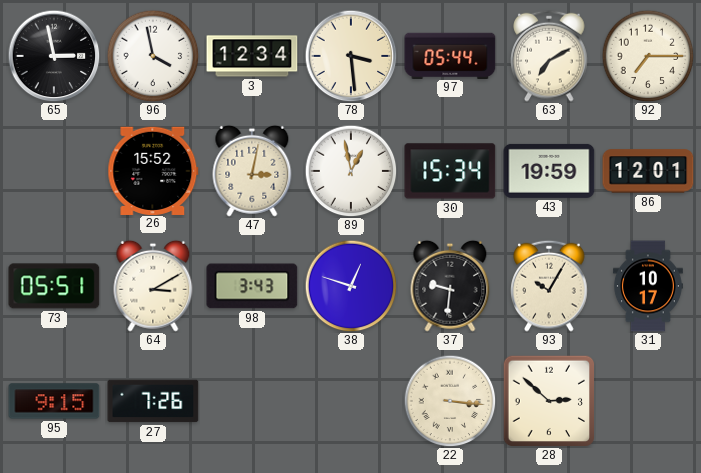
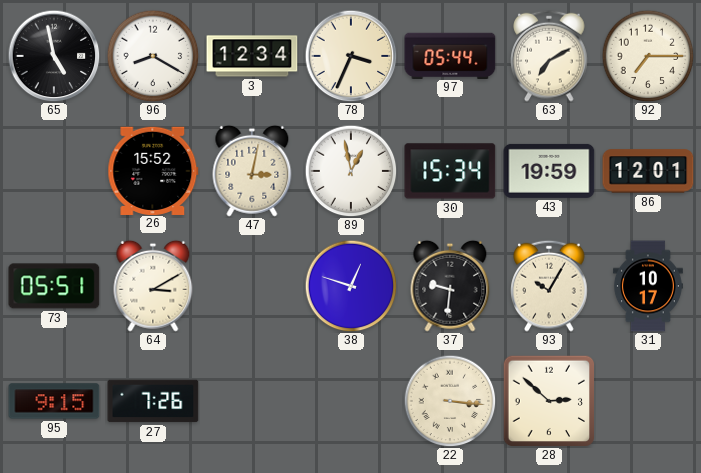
65: 2:58 -> 4:58
96: 3:58 -> 8:20
78: 3:29 -> 3:34
98: 3:43 -> none
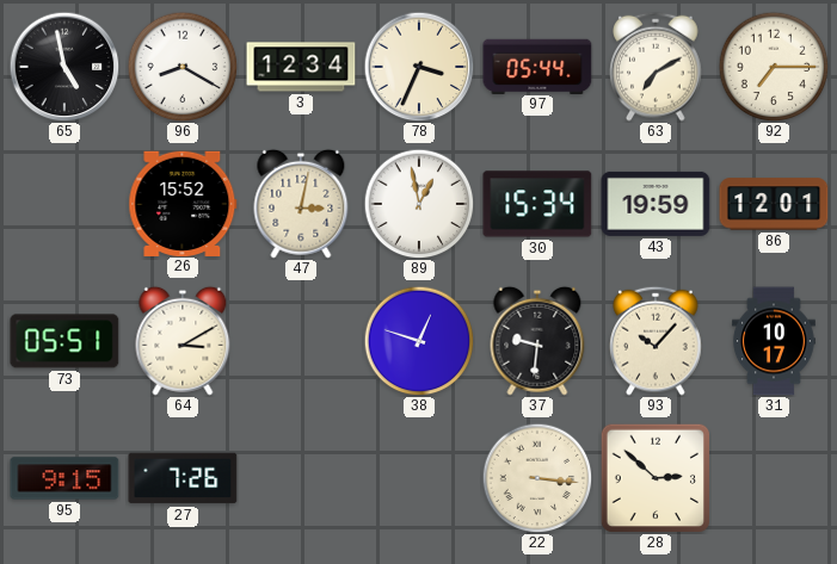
93: 10:05 -> 10:07
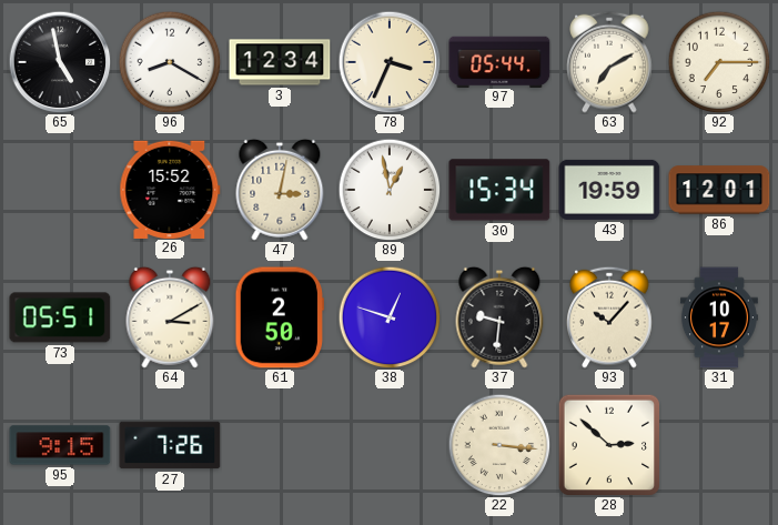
61: none -> 2:50
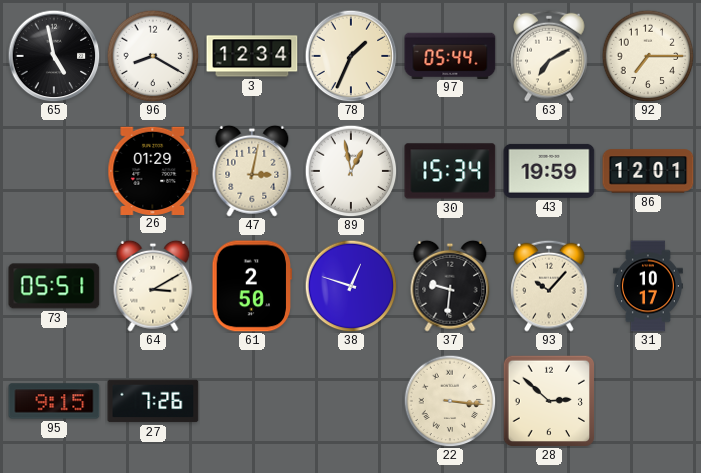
78: 3:34 -> 1:34
26: 15:52 -> 01:29
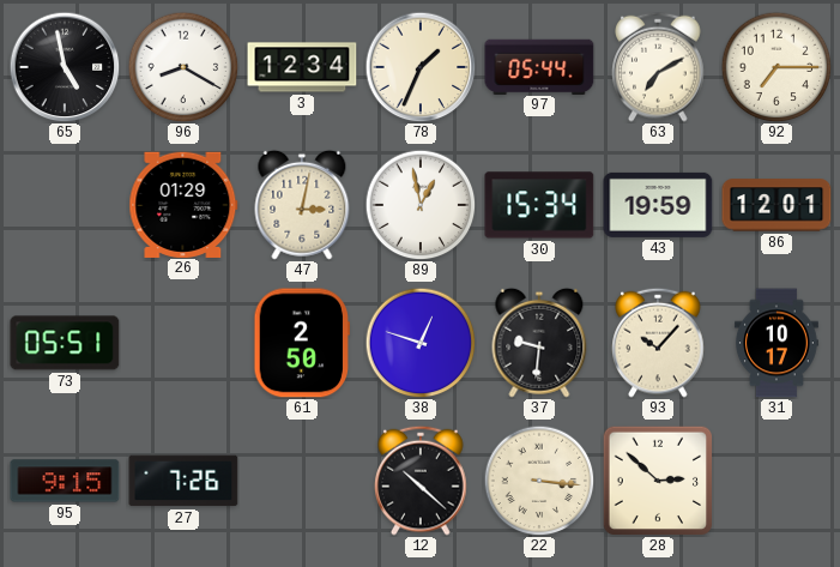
64: 3:10 -> none
12: none -> 10:22
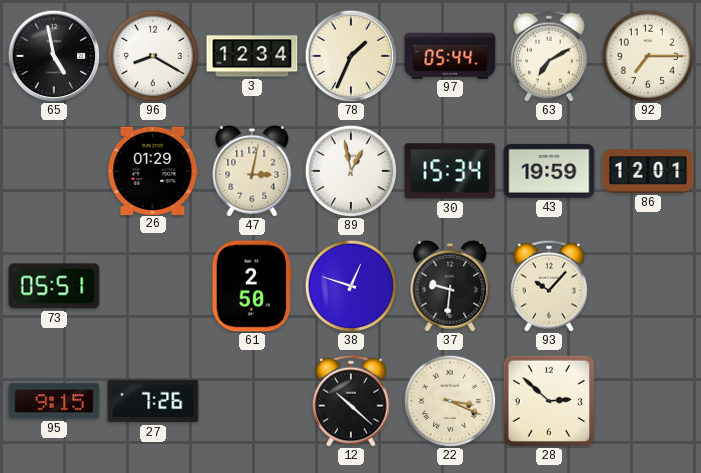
31: 10:17 -> none
22: 3:16 -> 3:19
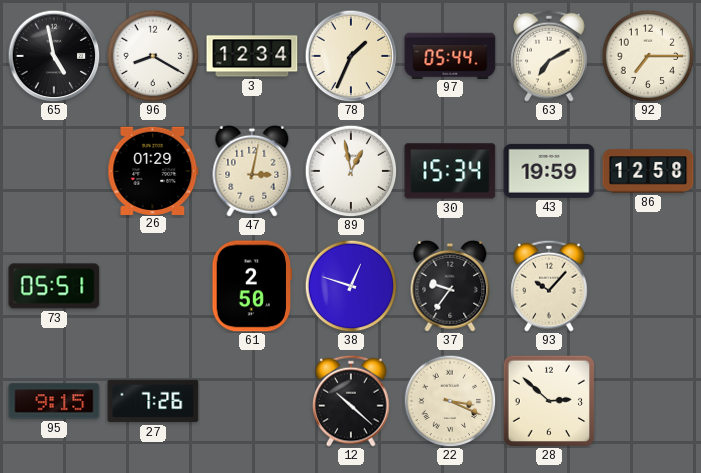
86: 12:01 -> 12:58
37: 9:31 -> 9:36
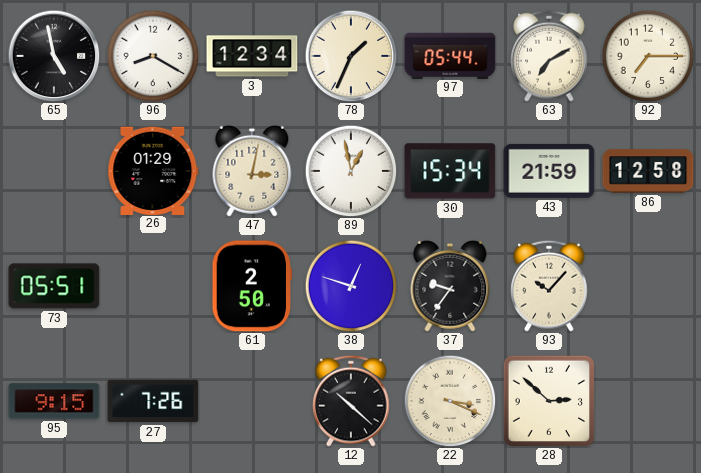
43: 19:59 -> 21:59
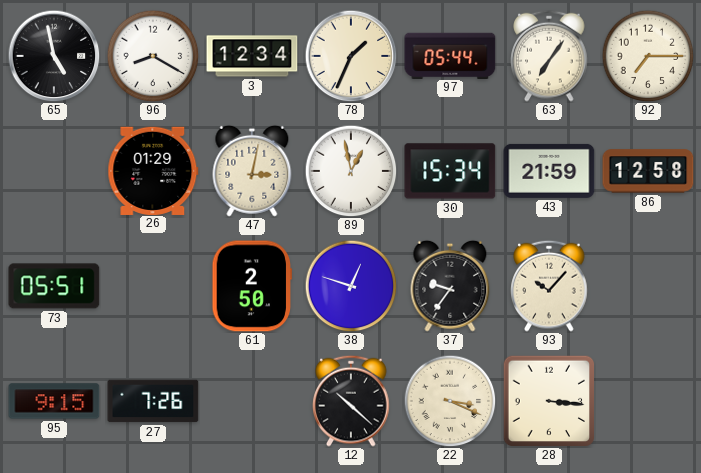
63: 7:10 -> 7:06
28: 2:52 -> 3:16
